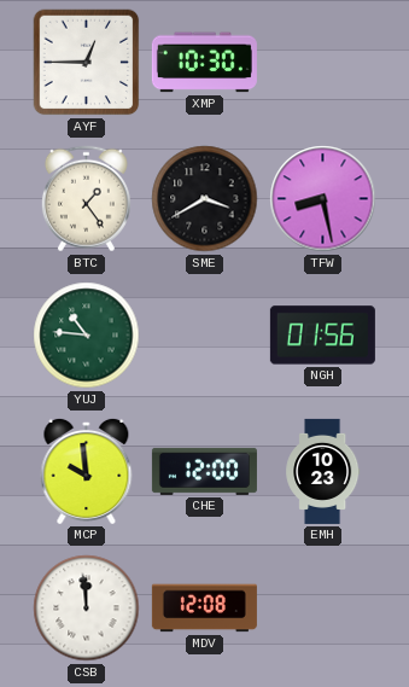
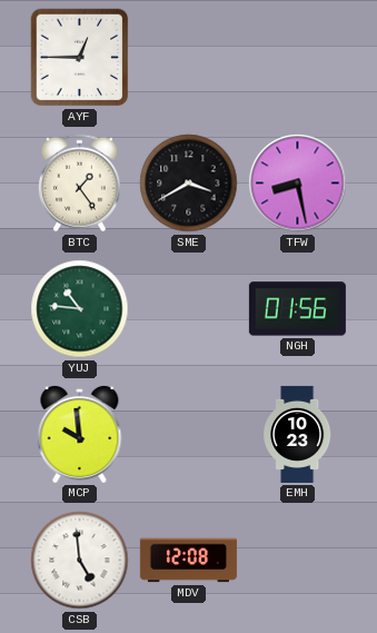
XMP: 10:30 -> none
CHE: 12:00 -> none
CSB: 11:59 -> 4:59
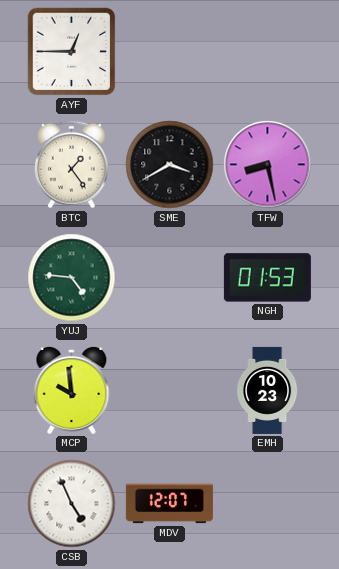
YUJ: 10:46 -> 4:46
NGH: 01:56 -> 01:53
CSB: 4:59 -> 4:56
MDV: 12:08 -> 12:07
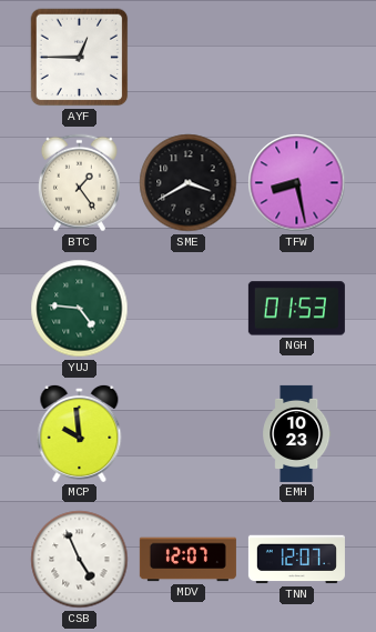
TNN: none -> 12:07
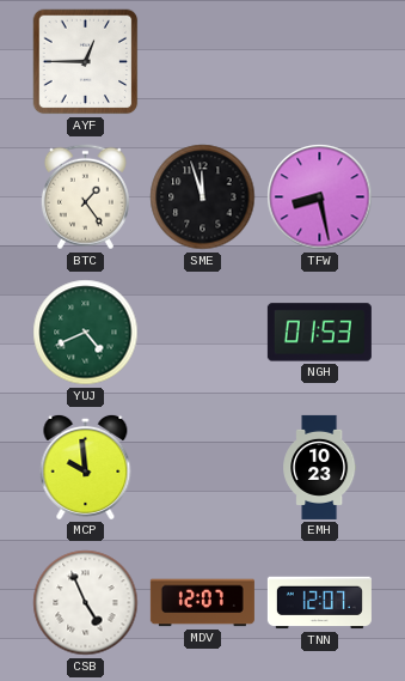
SME: 3:40 -> 11:57
YUJ: 4:46 -> 4:41
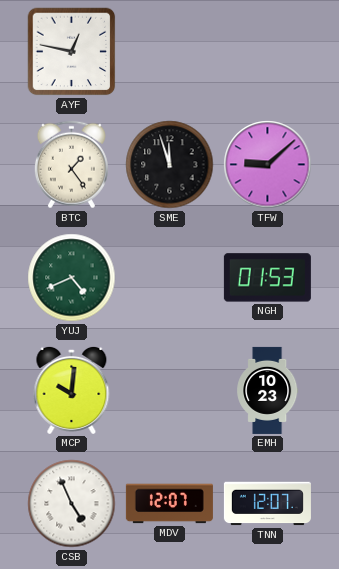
AYF: 12:45 -> 12:47
TFW: 8:28 -> 9:08
MCP: 9:59 -> 10:01
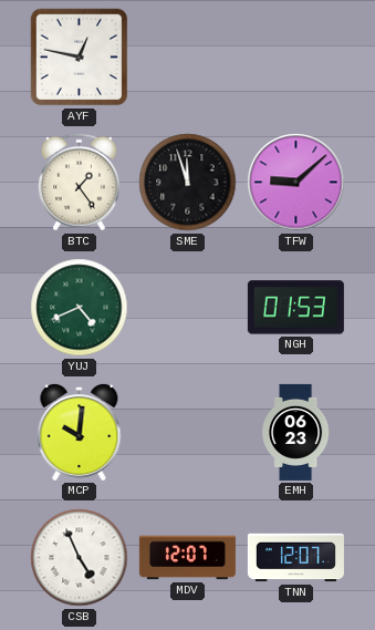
EMH: 10:23 -> 06:23
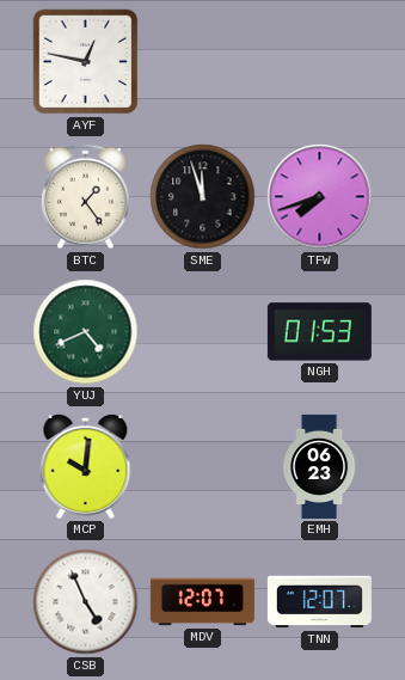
TFW: 9:08 -> 7:42
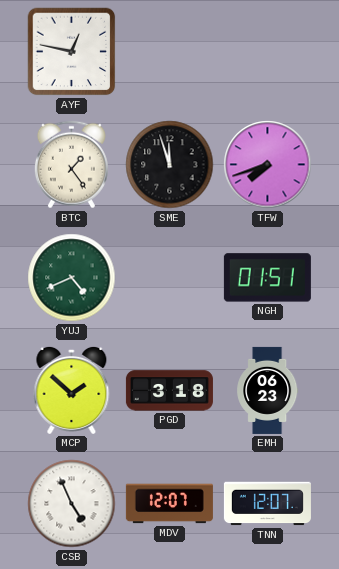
NGH: 01:53 -> 01:51
MCP: 10:01 -> 1:52
PGD: none -> 3:18
